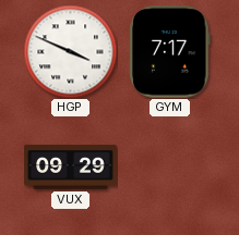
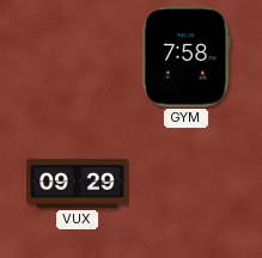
HGP: 3:49 -> none
GYM: 7:17 -> 7:58
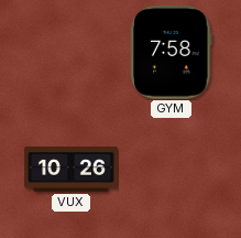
VUX: 09:29 -> 10:26
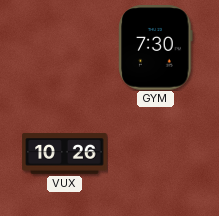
GYM: 7:58 -> 7:30
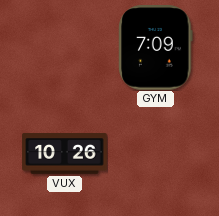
GYM: 7:30 -> 7:09
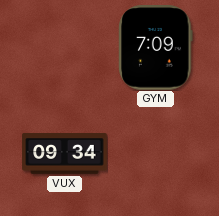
VUX: 10:26 -> 09:34
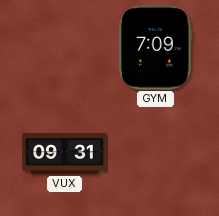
VUX: 09:34 -> 09:31
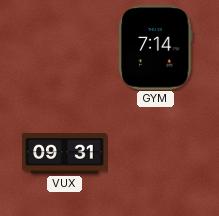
GYM: 7:09 -> 7:14
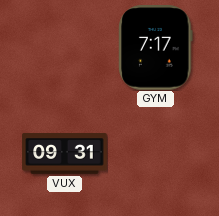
GYM: 7:14 -> 7:17
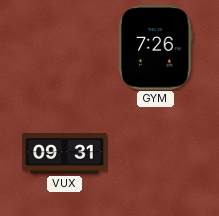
GYM: 7:17 -> 7:26
